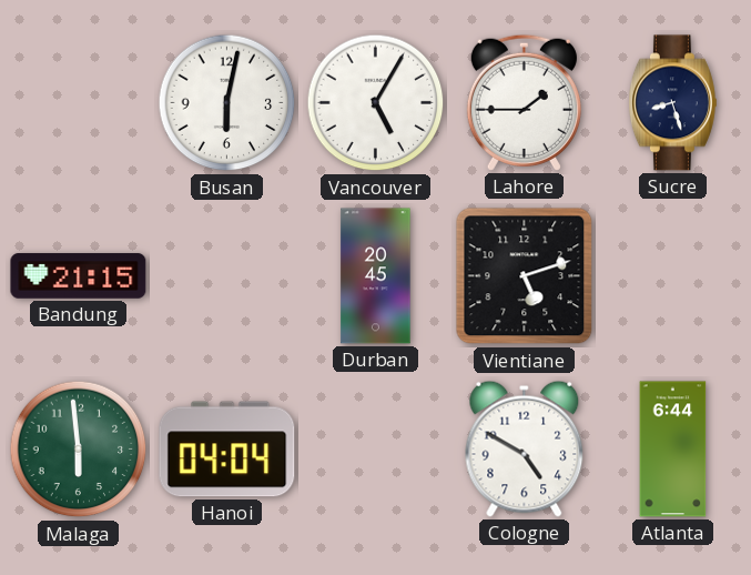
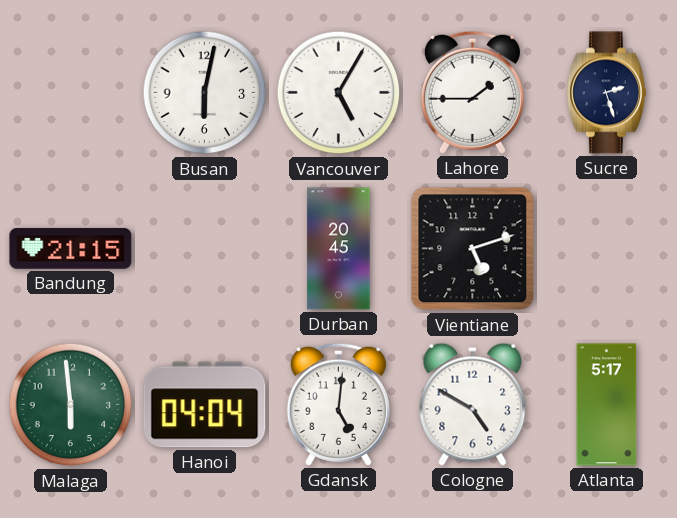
Sucre: 8:27 -> 2:27
Gdansk: none -> 5:01
Atlanta: 6:44 -> 5:17
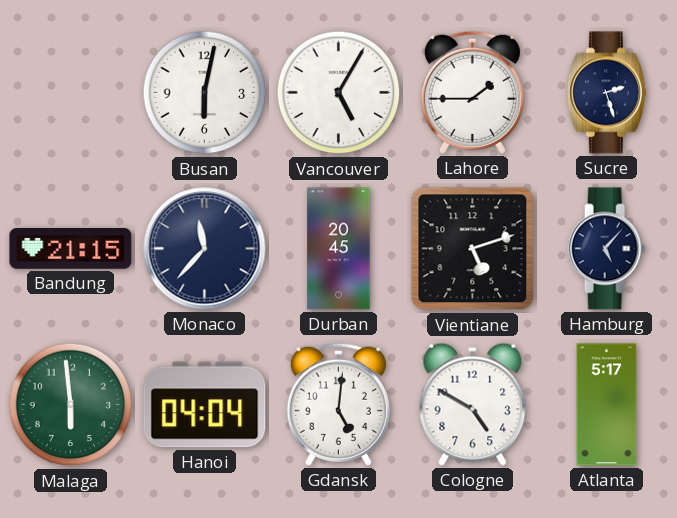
Monaco: none -> 11:37
Hamburg: none -> 5:07
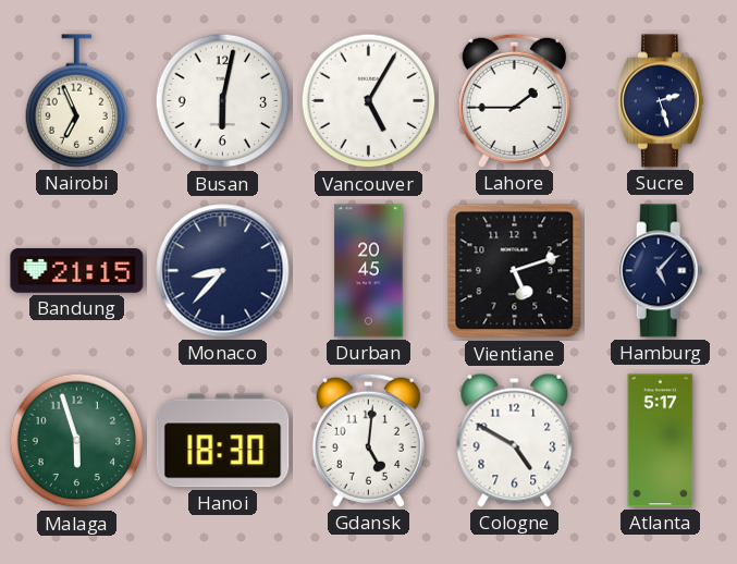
Nairobi: none -> 6:56
Monaco: 11:37 -> 8:37
Malaga: 5:59 -> 5:57
Hanoi: 04:04 -> 18:30
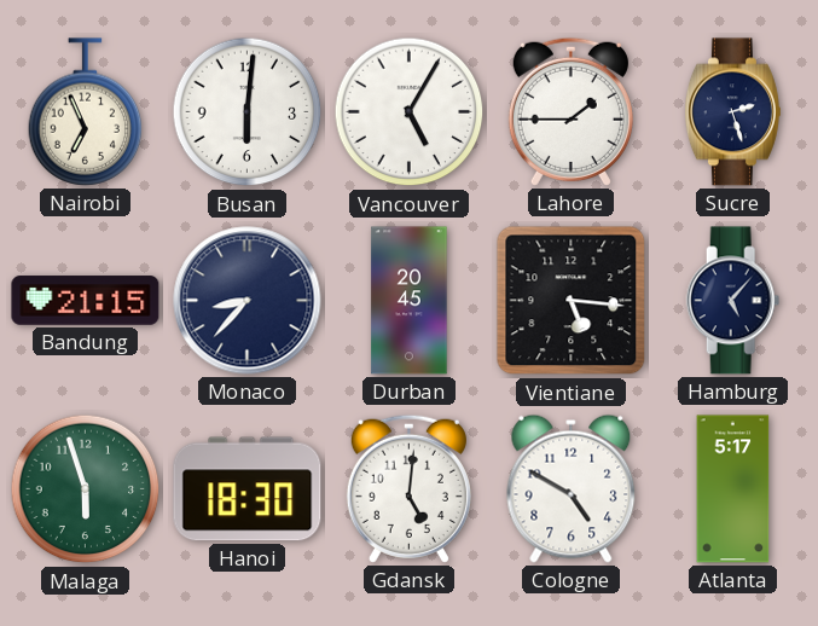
Busan: 6:02 -> 6:01
Vientiane: 5:12 -> 5:16
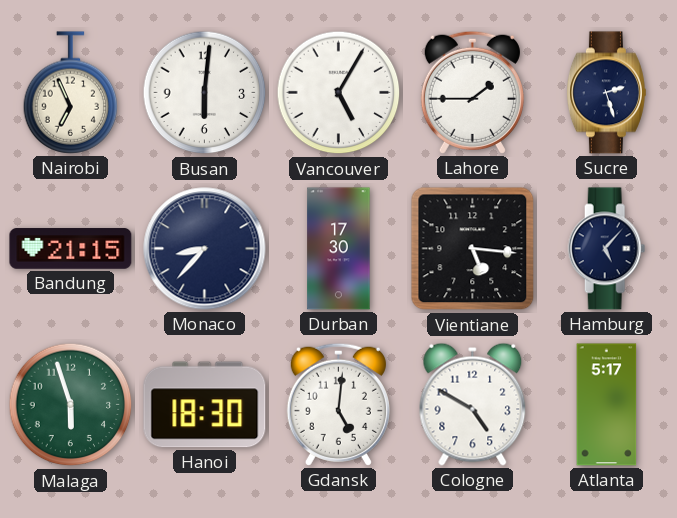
Durban: 20:45 -> 17:30
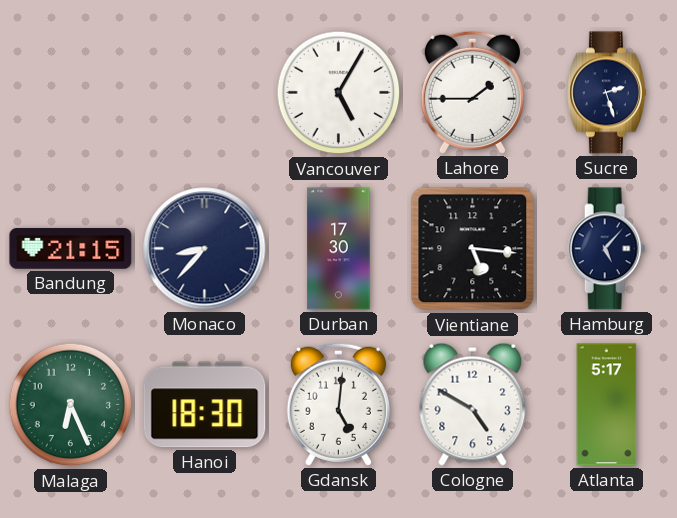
Nairobi: 6:56 -> none
Busan: 6:01 -> none
Malaga: 5:57 -> 6:26
